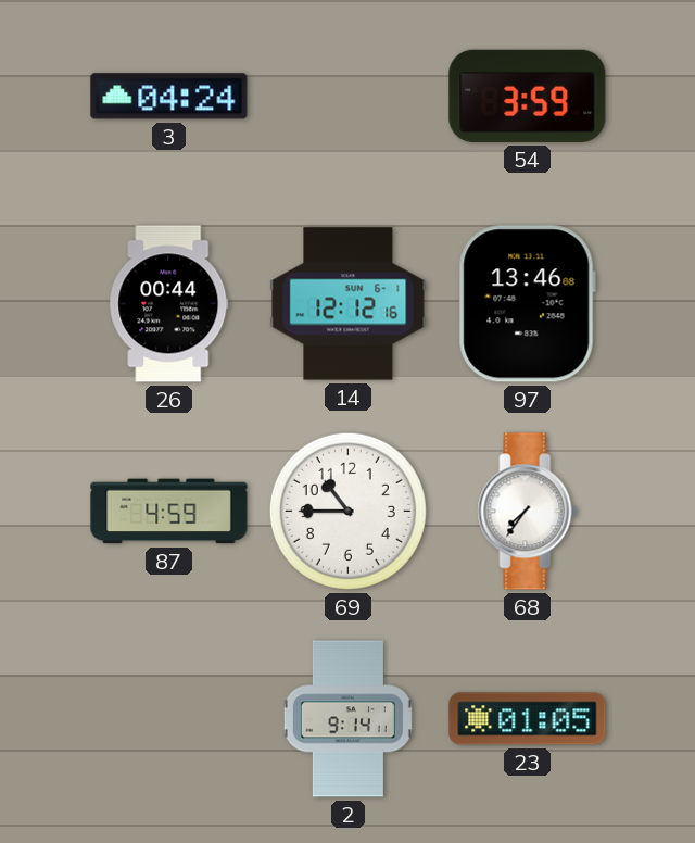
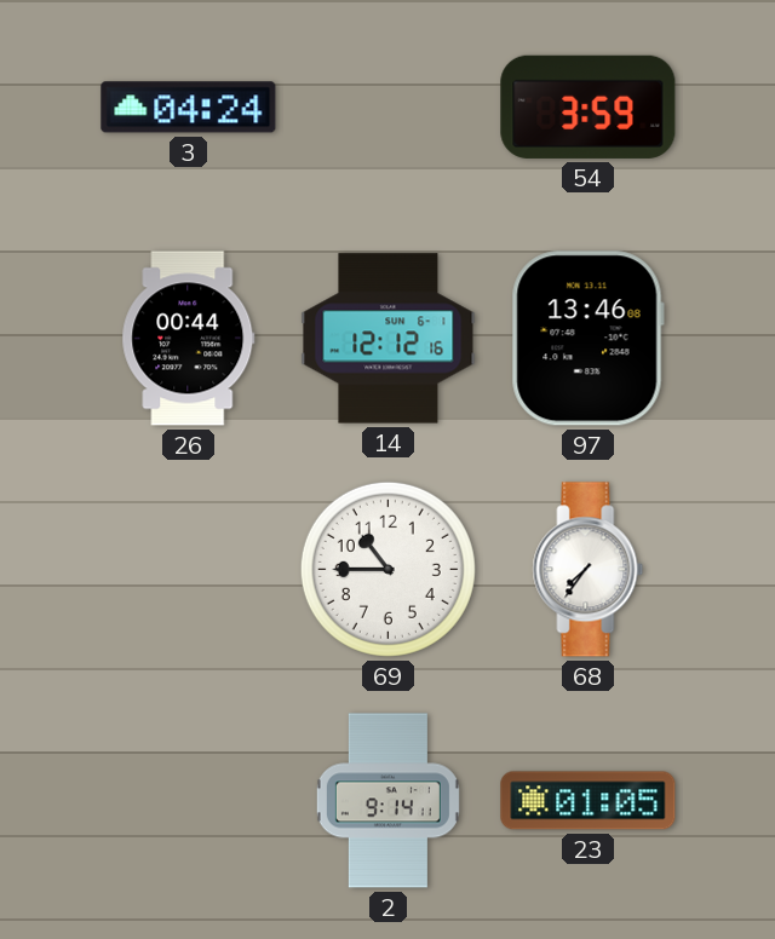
87: 4:59 -> none
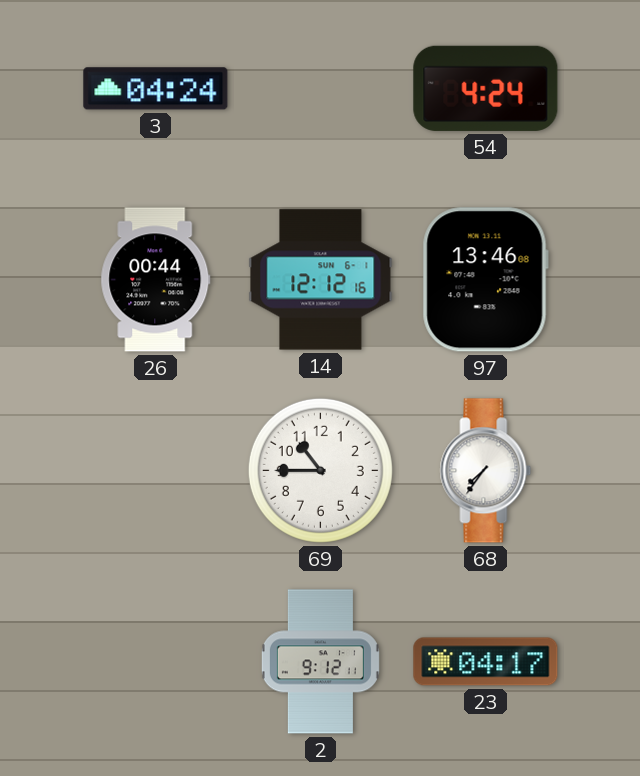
54: 3:59 -> 4:24
2: 9:14 -> 9:12
23: 01:05 -> 04:17
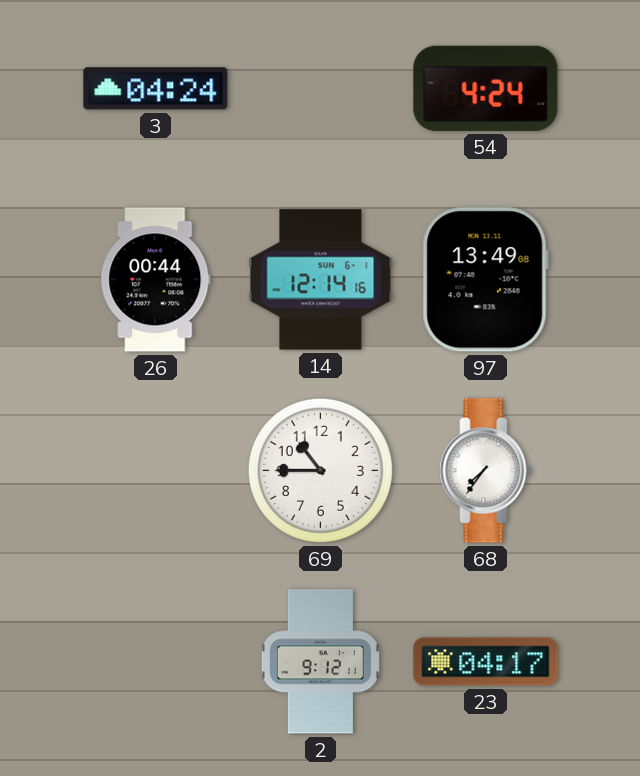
14: 12:12 -> 12:14
97: 13:46 -> 13:49
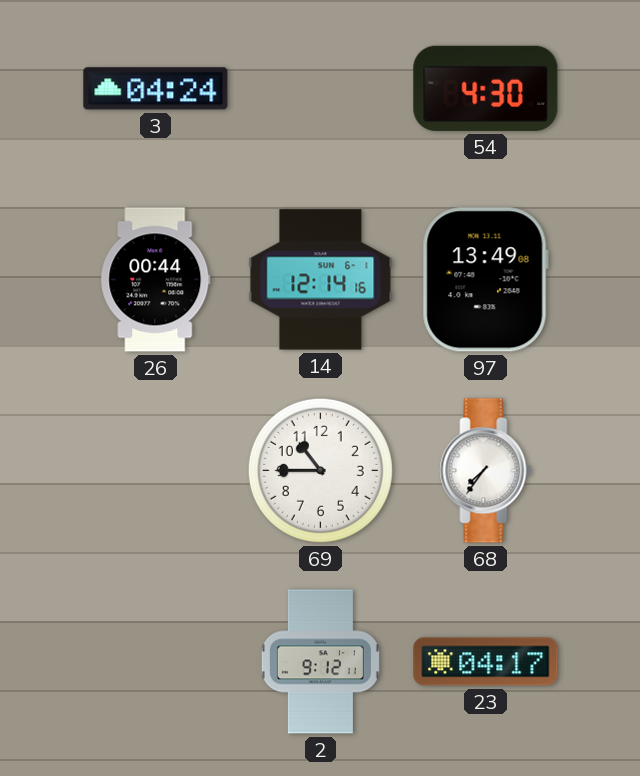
54: 4:24 -> 4:30
